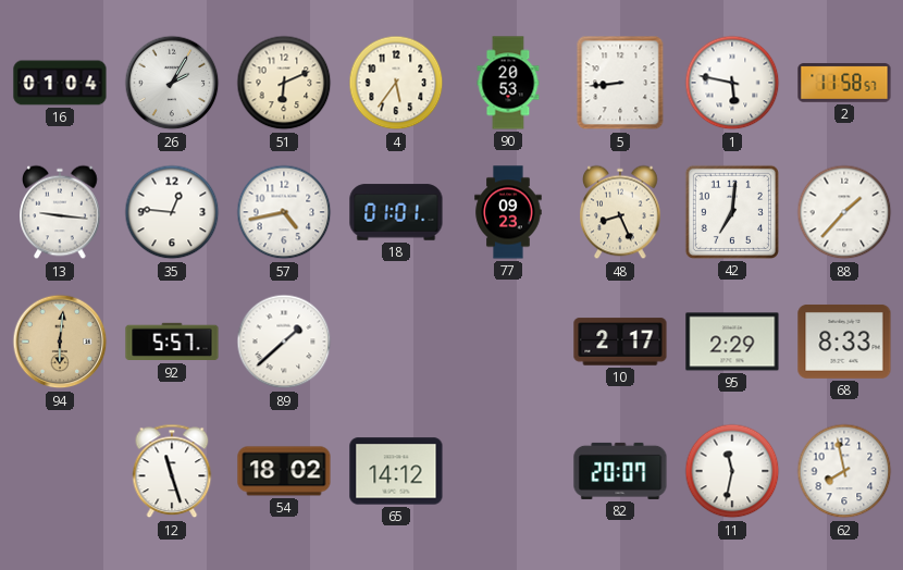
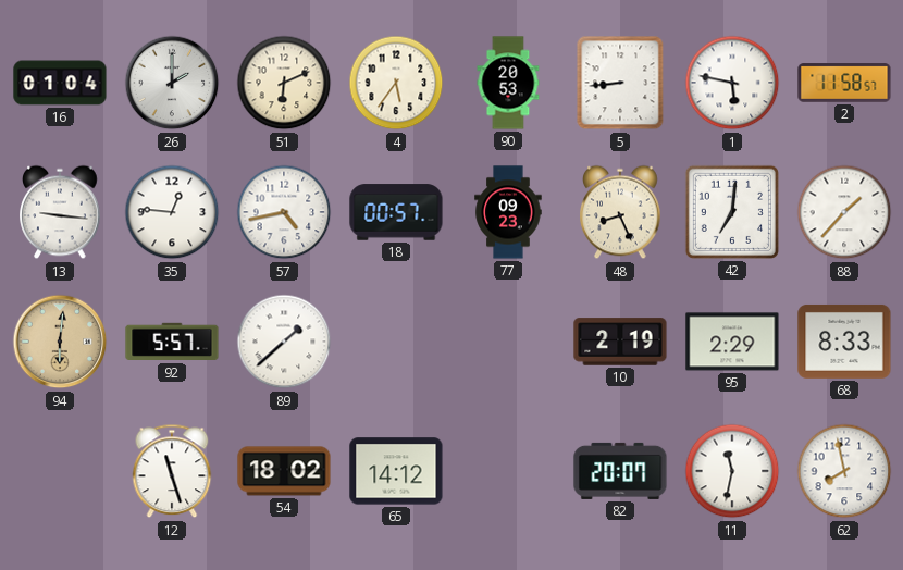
26: 2:05 -> 2:00
18: 01:01 -> 00:57
10: 2:17 -> 2:19
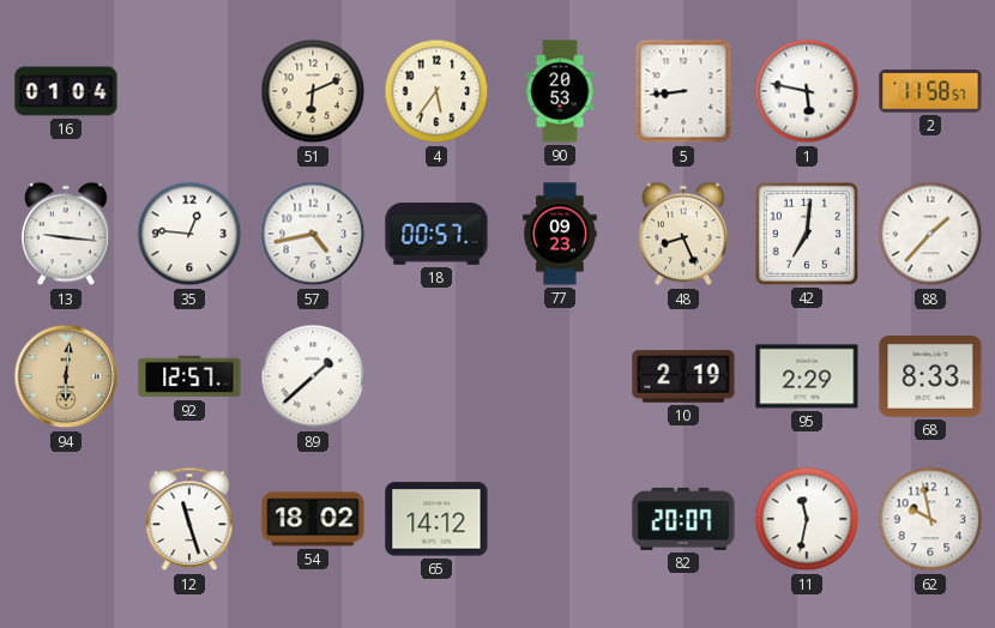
26: 2:00 -> none
92: 5:57 -> 12:57
62: 7:58 -> 9:58
